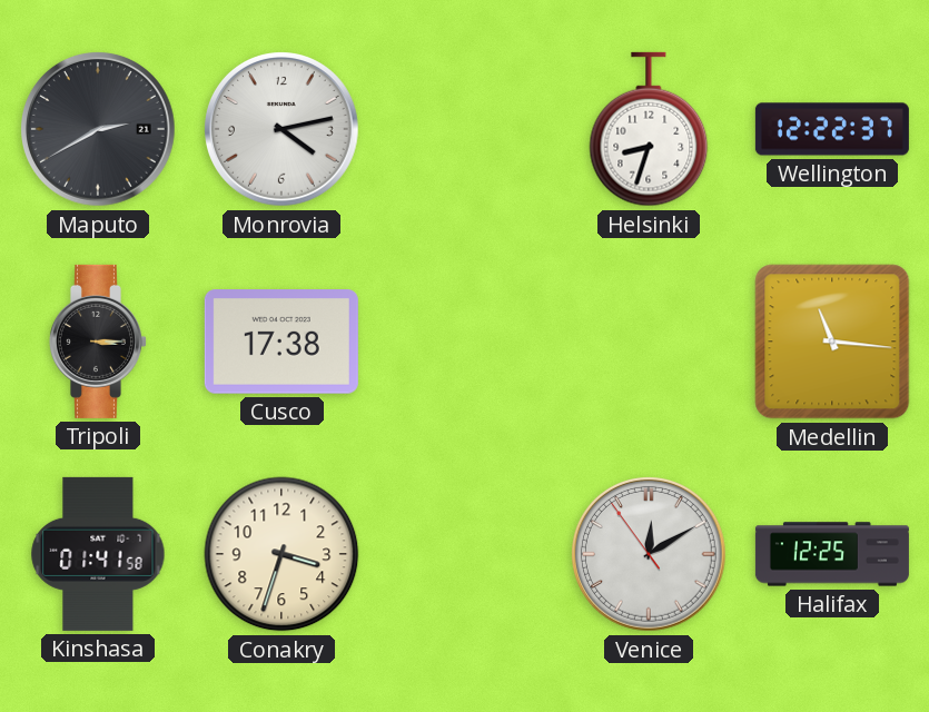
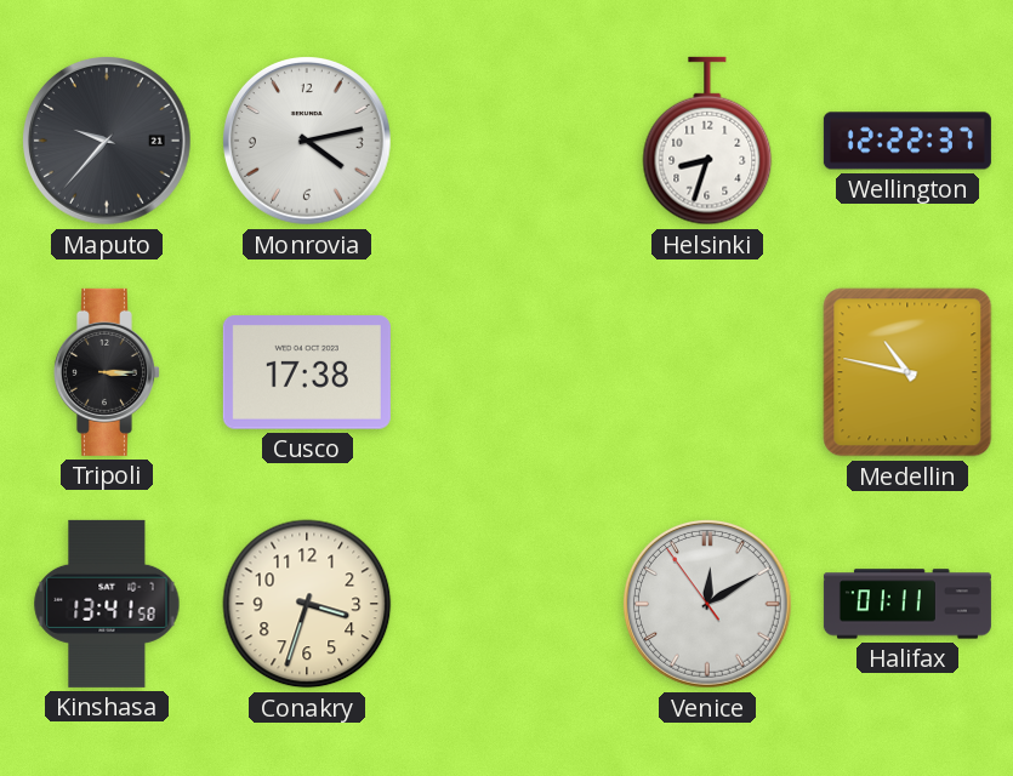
Maputo: 2:40 -> 9:37
Medellin: 11:16 -> 10:47
Kinshasa: 01:41 -> 13:41
Halifax: 12:25 -> 01:11
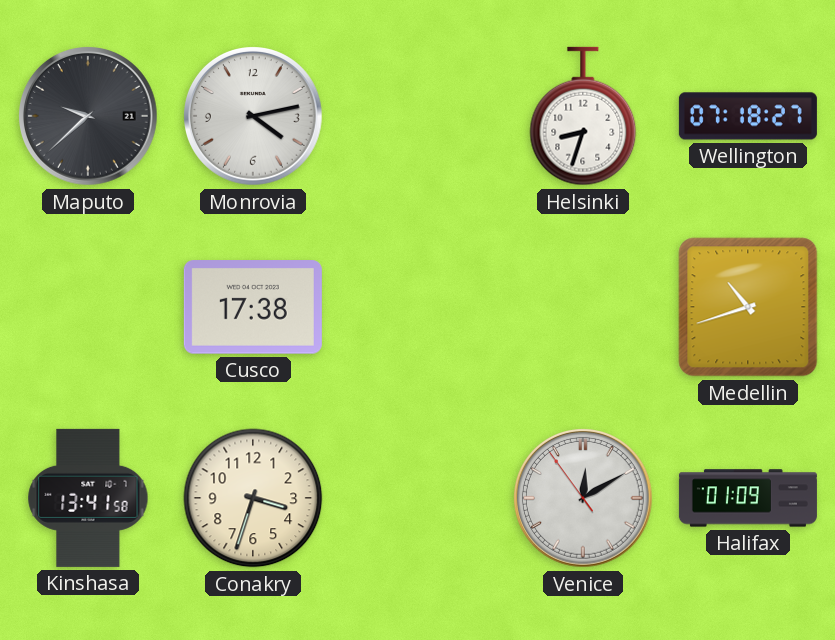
Maputo: 9:37 -> 9:38
Wellington: 12:22 -> 07:18
Tripoli: 3:15 -> none
Medellin: 10:47 -> 10:42
Halifax: 01:11 -> 01:09
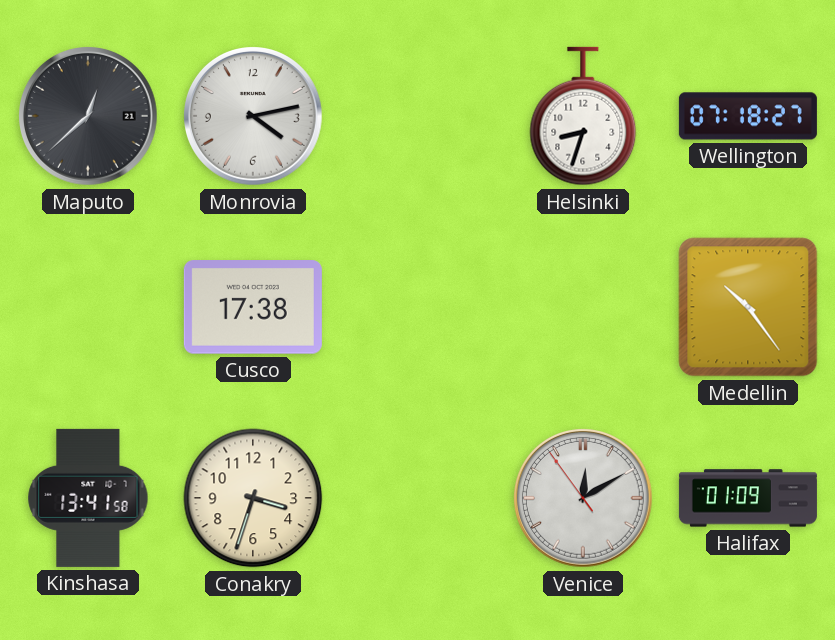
Maputo: 9:38 -> 12:38
Medellin: 10:42 -> 10:24
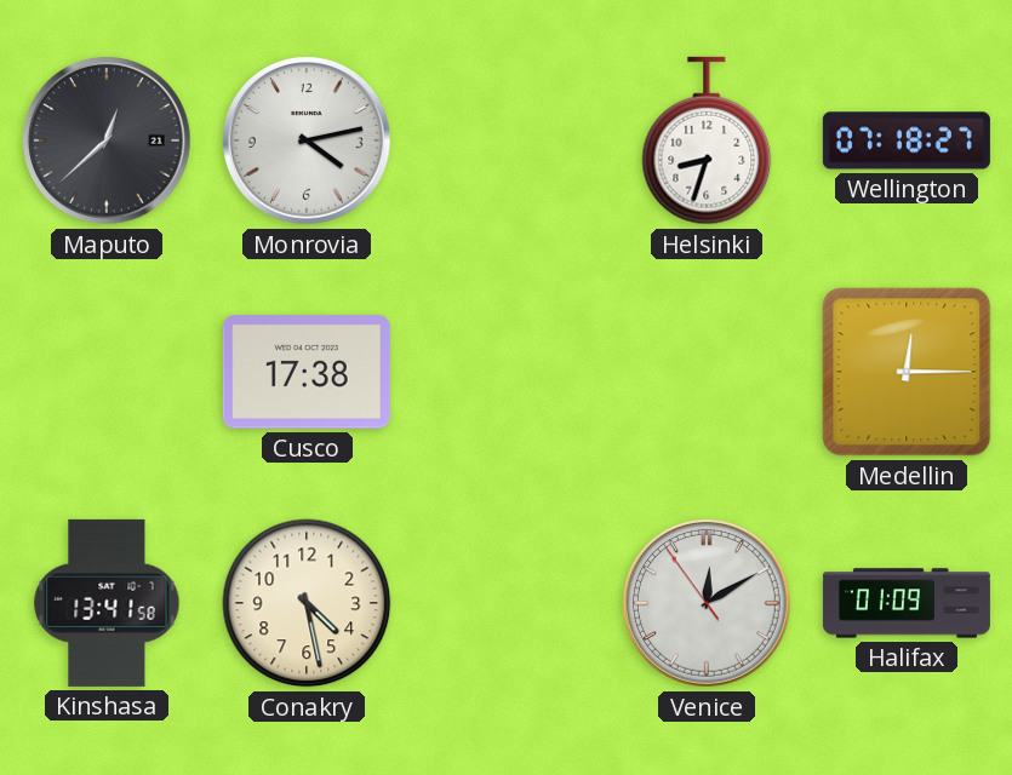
Medellin: 10:24 -> 12:15
Conakry: 3:33 -> 4:28
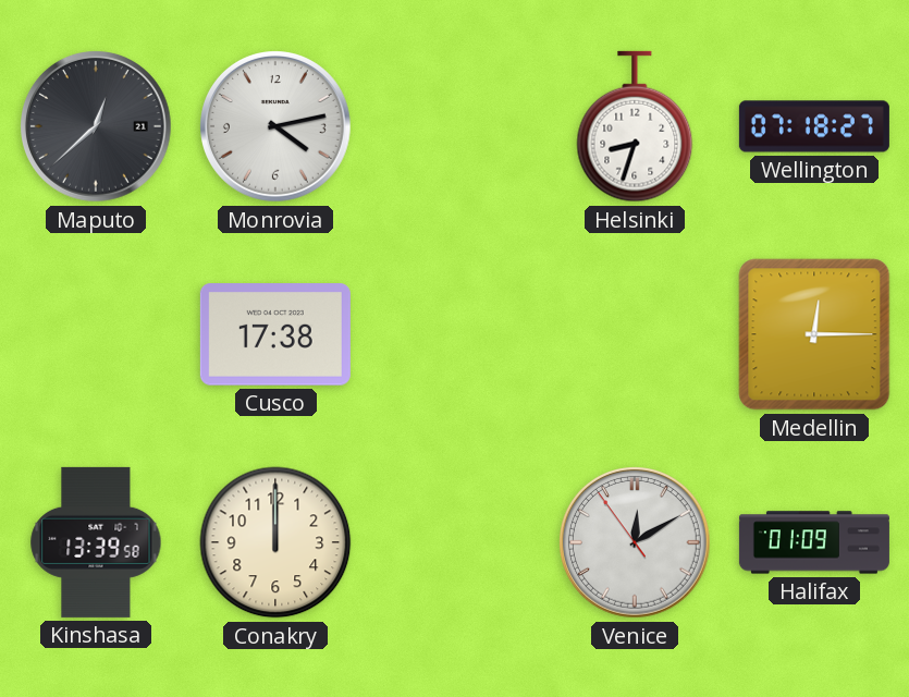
Kinshasa: 13:41 -> 13:39
Conakry: 4:28 -> 12:00
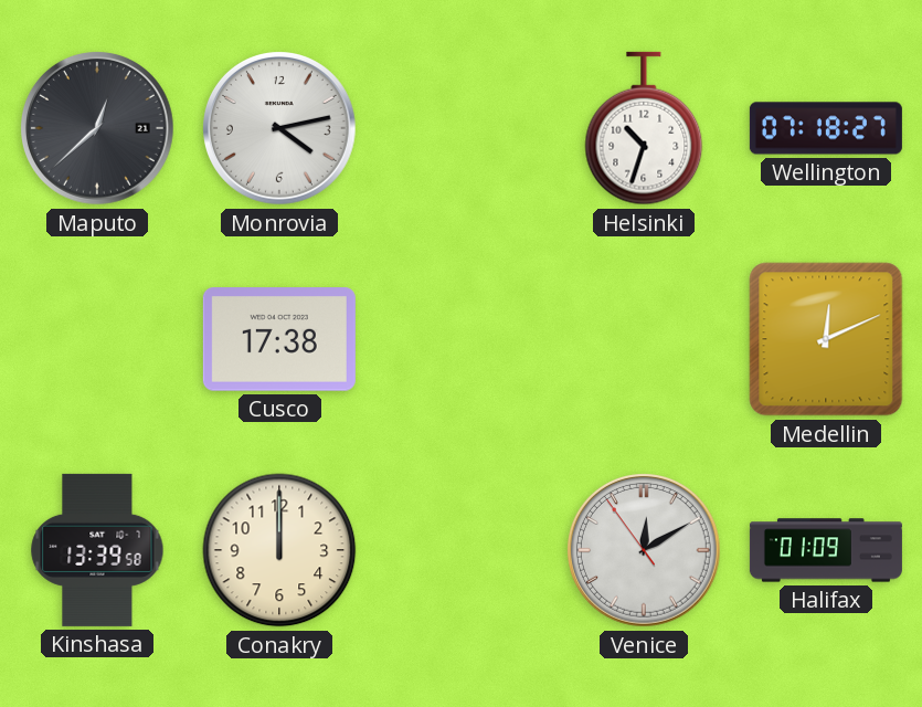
Helsinki: 8:33 -> 10:33
Medellin: 12:15 -> 12:11
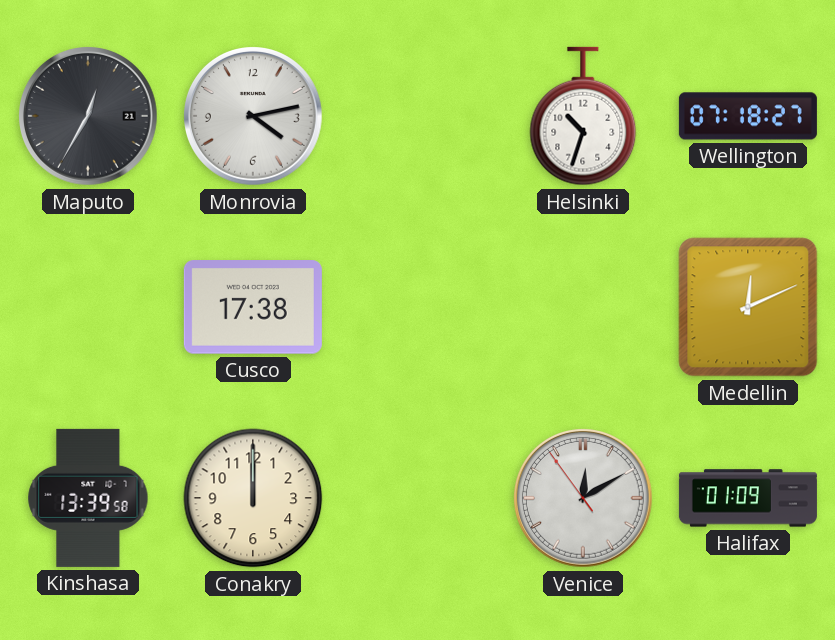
Maputo: 12:38 -> 12:35
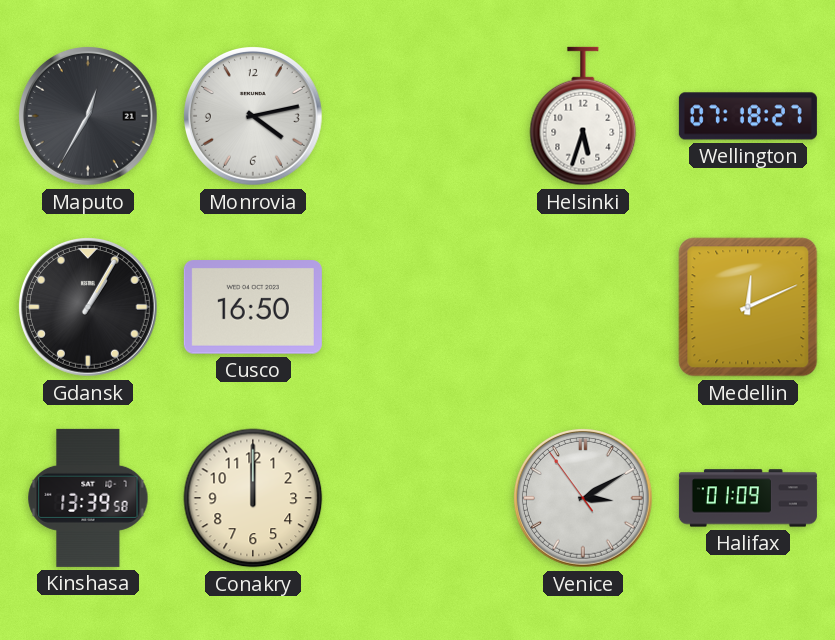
Helsinki: 10:33 -> 5:33
Gdansk: none -> 1:05
Cusco: 17:38 -> 16:50
Venice: 12:09 -> 3:09
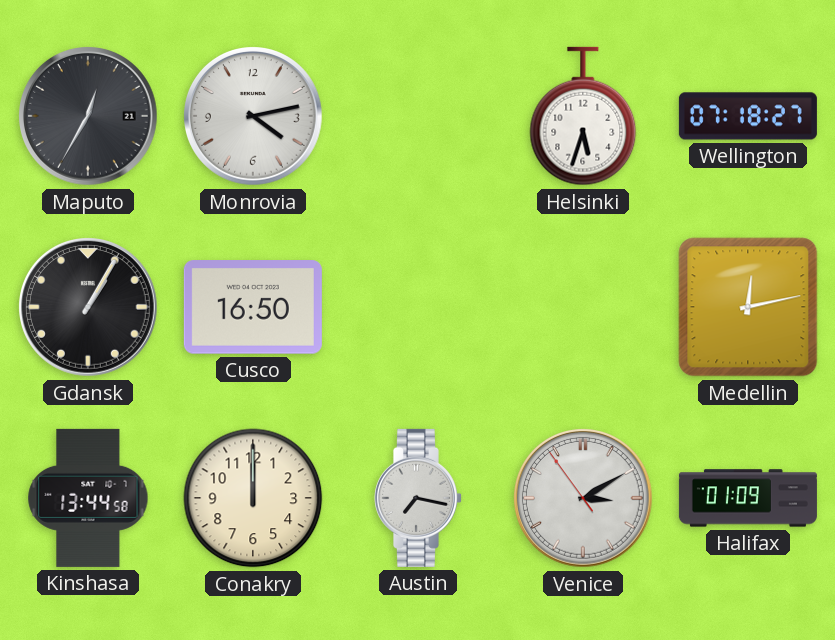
Medellin: 12:11 -> 12:13
Kinshasa: 13:39 -> 13:44
Austin: none -> 7:17
